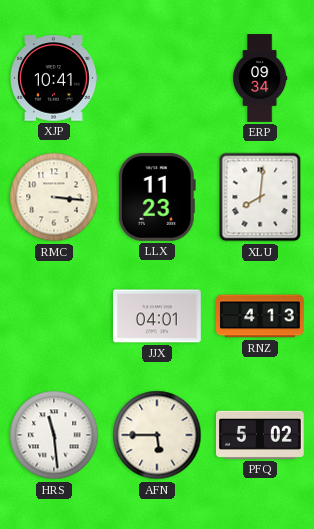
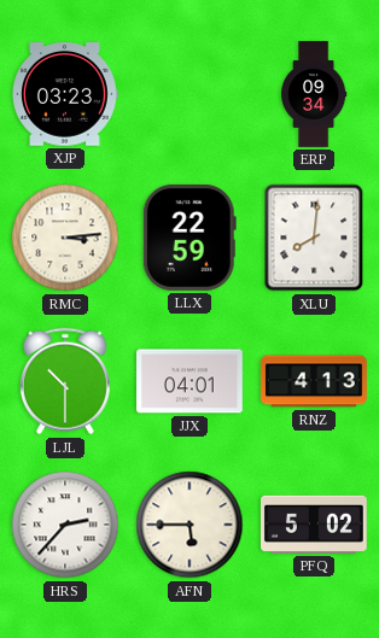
XJP: 10:41 -> 03:23
RMC: 3:16 -> 3:14
LLX: 11:23 -> 22:59
LJL: none -> 10:30
HRS: 11:29 -> 2:37
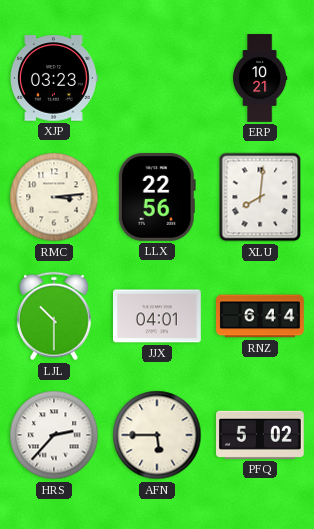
ERP: 09:34 -> 10:21
LLX: 22:59 -> 22:56
RNZ: 4:13 -> 6:44
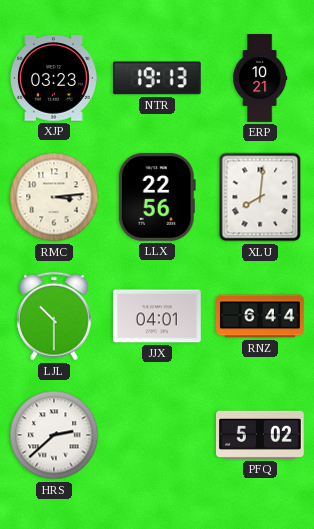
NTR: none -> 19:13
HRS: 2:37 -> 2:38
AFN: 5:45 -> none
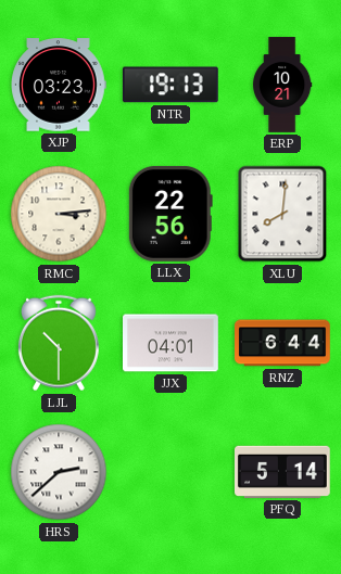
PFQ: 5:02 -> 5:14
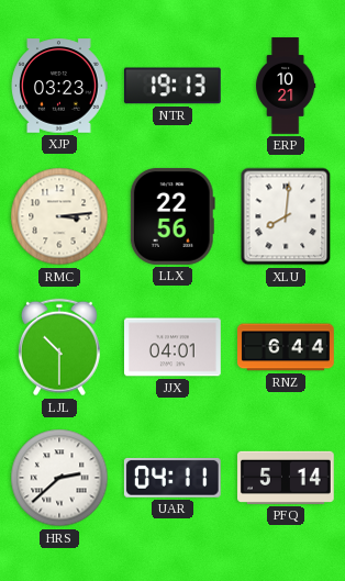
UAR: none -> 04:11
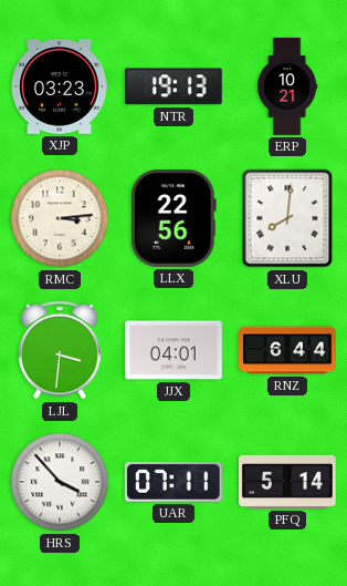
LJL: 10:30 -> 3:31
HRS: 2:38 -> 3:53
UAR: 04:11 -> 07:11
